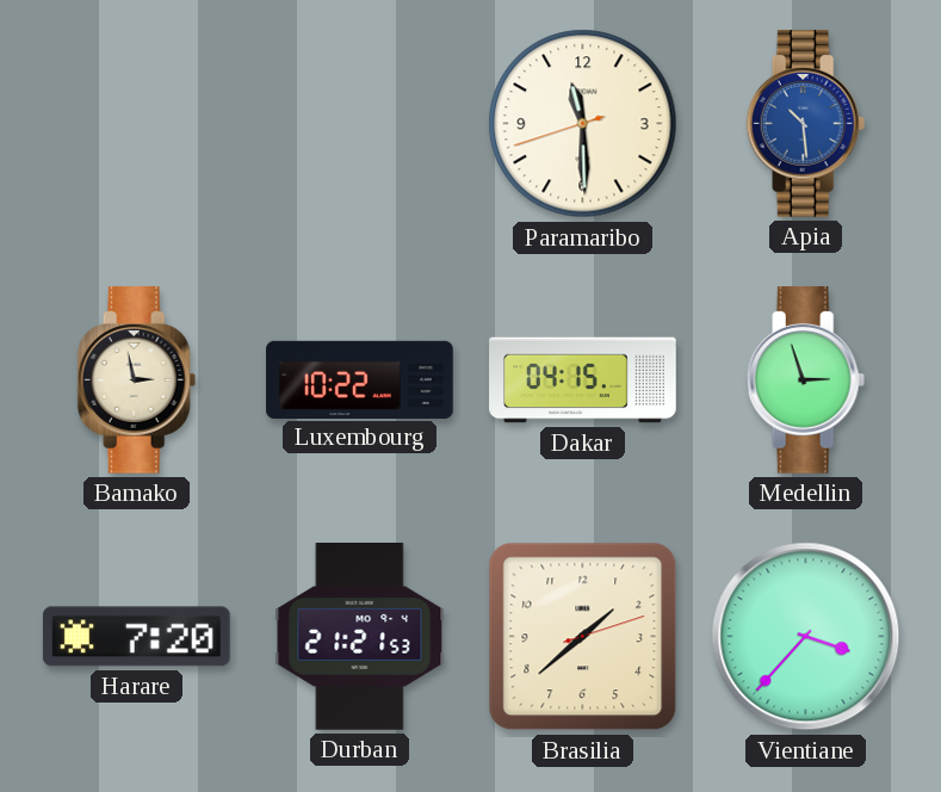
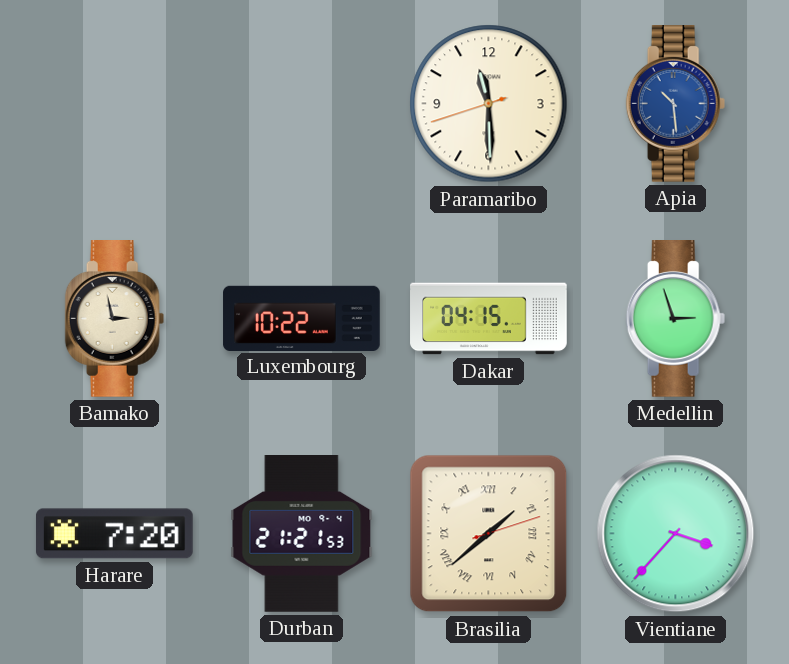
Brasilia numerals: Arabic -> Roman
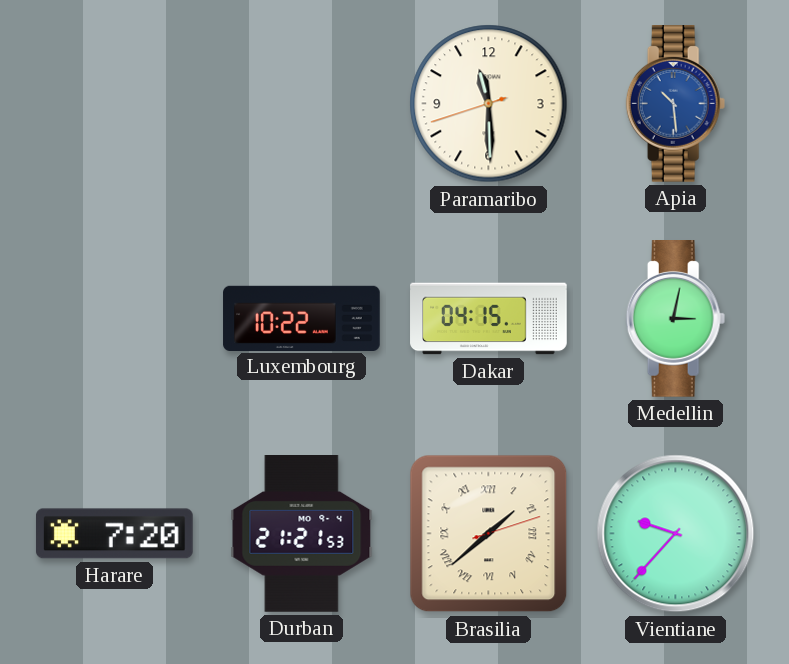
Bamako: 2:58 -> none
Medellin: 2:57 -> 3:02
Vientiane: 3:37 -> 9:37
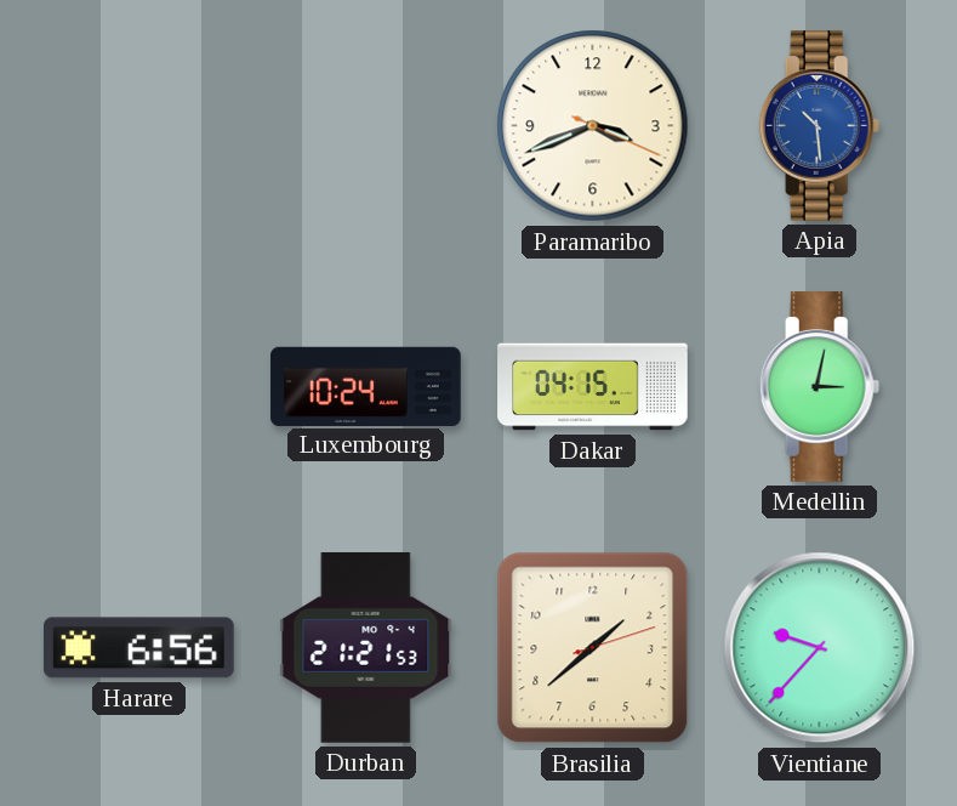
Paramaribo: 11:29 -> 3:41
Luxembourg: 10:22 -> 10:24
Harare: 7:20 -> 6:56
Brasilia numerals: Roman -> Arabic
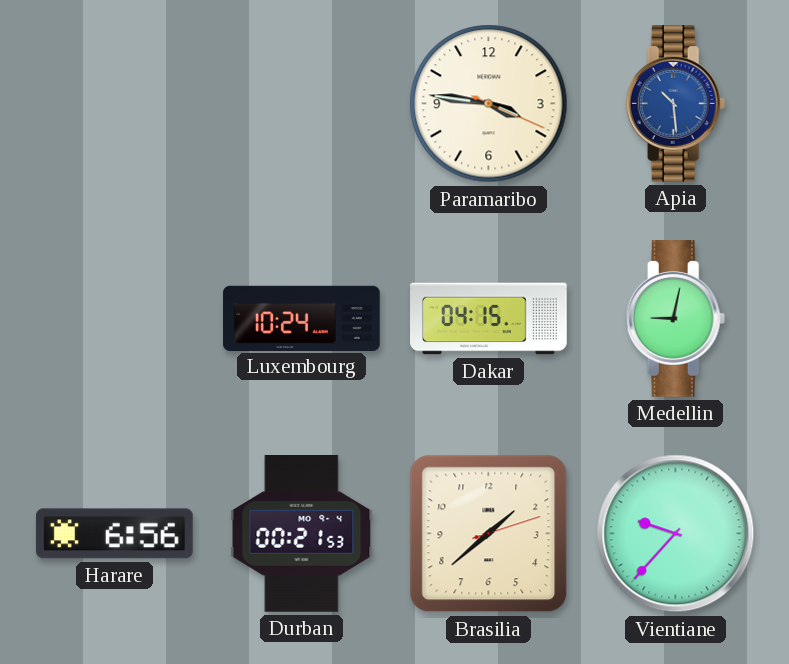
Paramaribo: 3:41 -> 3:46
Medellin: 3:02 -> 9:02
Durban: 21:21 -> 00:21
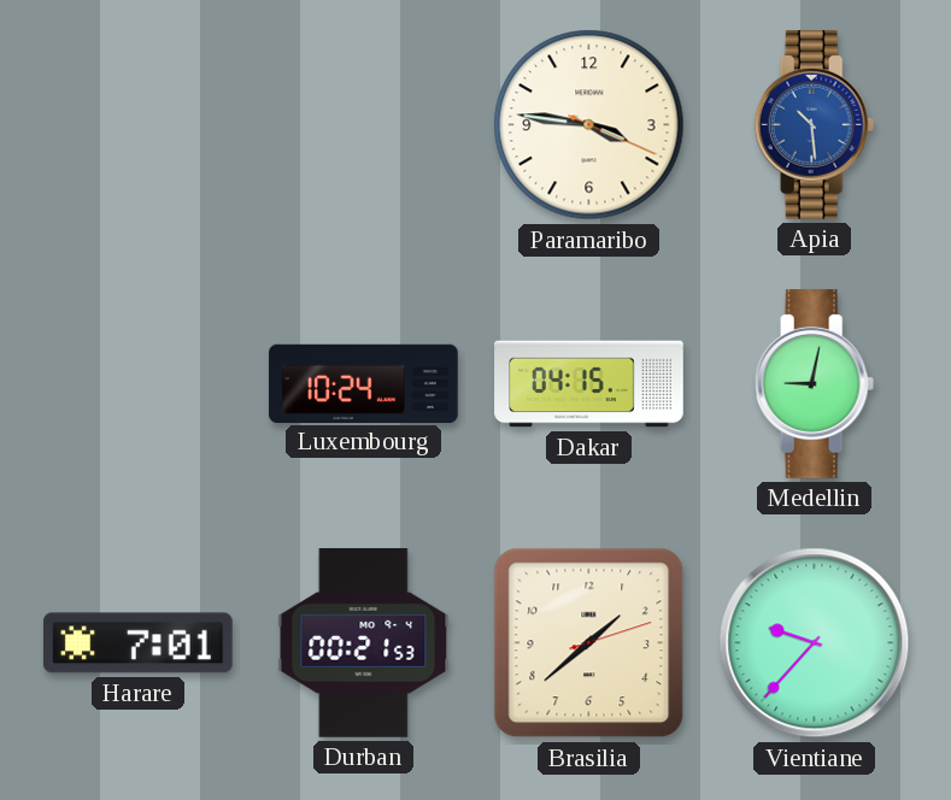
Harare: 6:56 -> 7:01
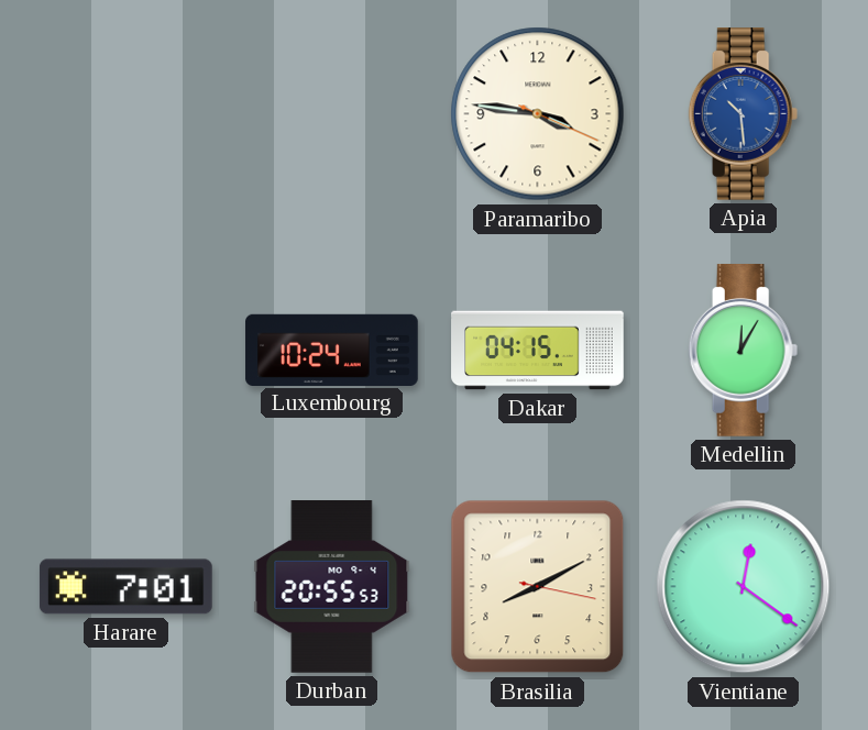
Medellin: 9:02 -> 12:05
Durban: 00:21 -> 20:55
Brasilia: 1:38 -> 8:10
Vientiane: 9:37 -> 12:21
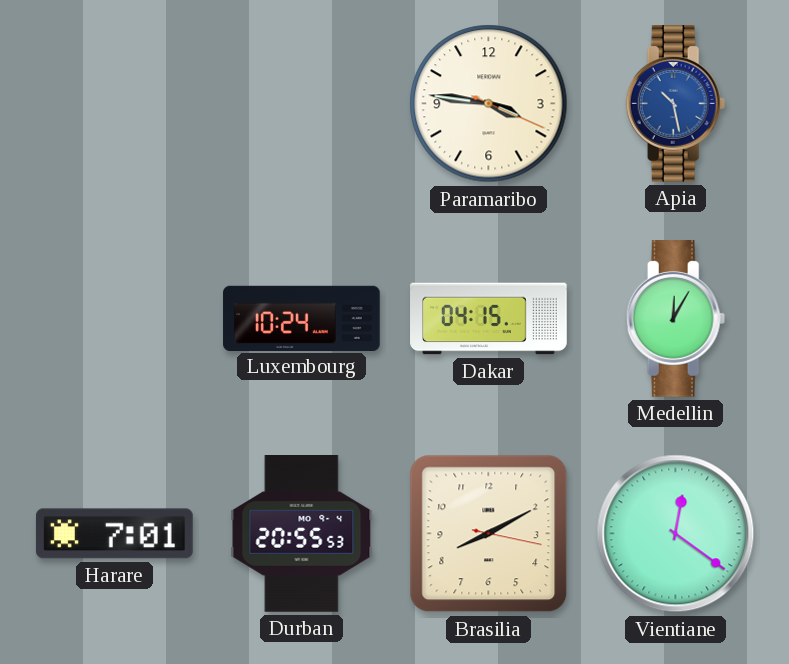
Apia: 10:29 -> 10:28
